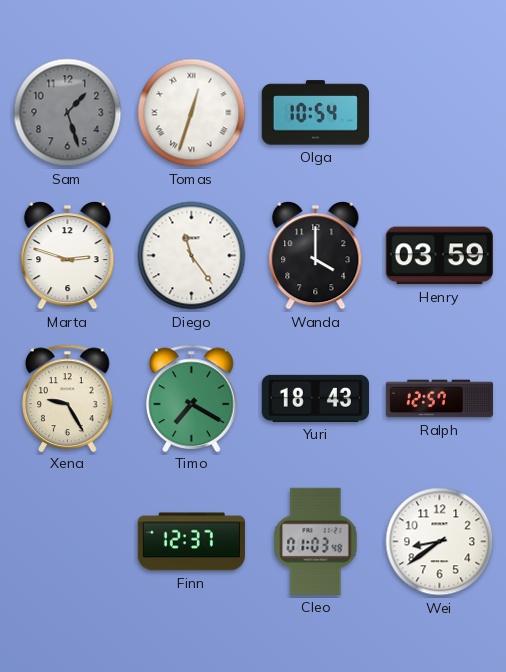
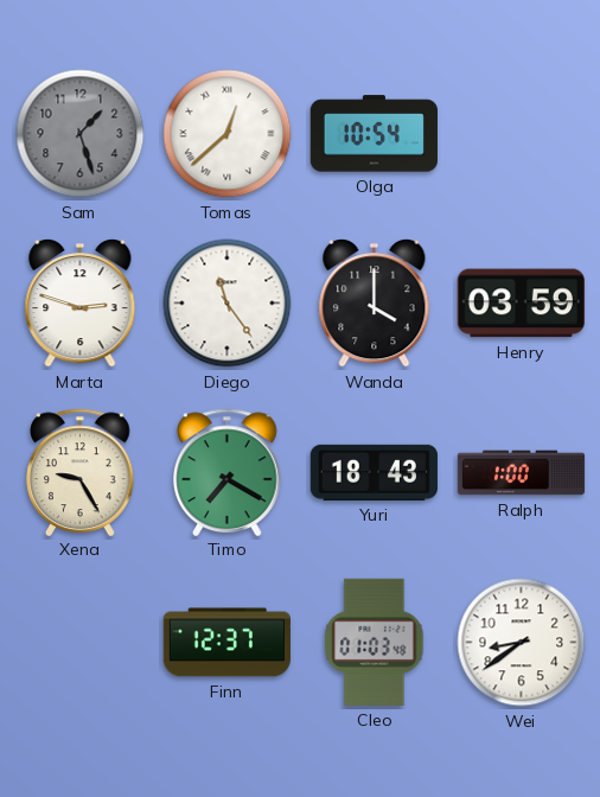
Tomas: 12:33 -> 12:38
Ralph: 12:57 -> 1:00
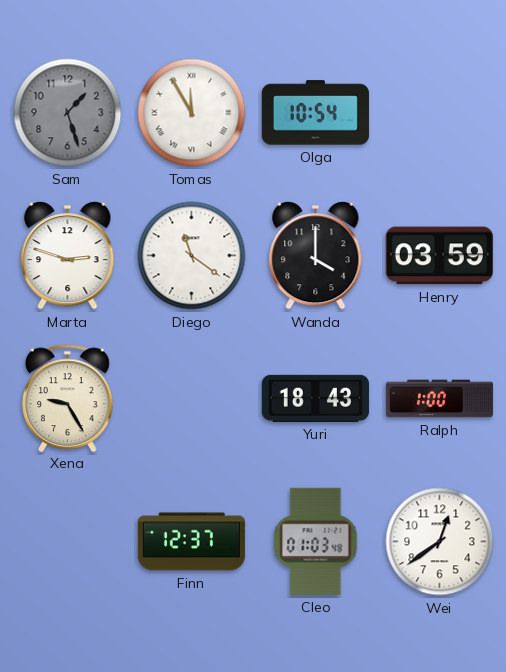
Tomas: 12:38 -> 11:55
Diego: 11:24 -> 11:21
Timo: 7:20 -> none
Wei: 8:39 -> 12:39
